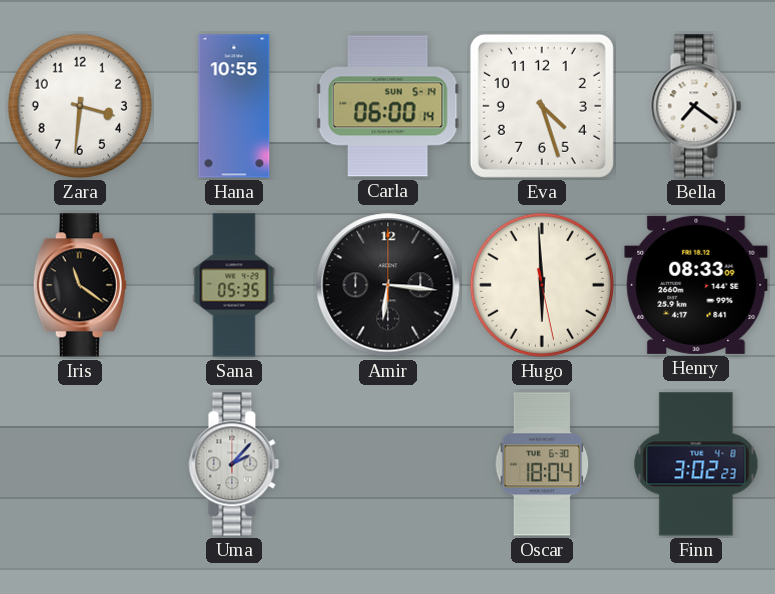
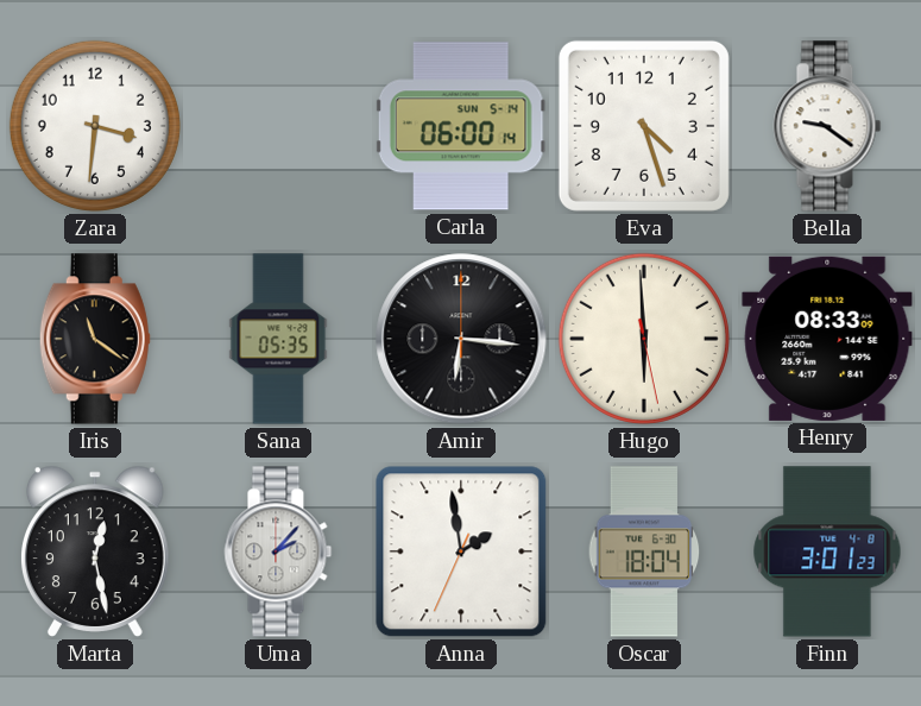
Hana: 10:55 -> none
Bella: 7:21 -> 9:21
Marta: none -> 12:28
Anna: none -> 1:58
Finn: 3:02 -> 3:01
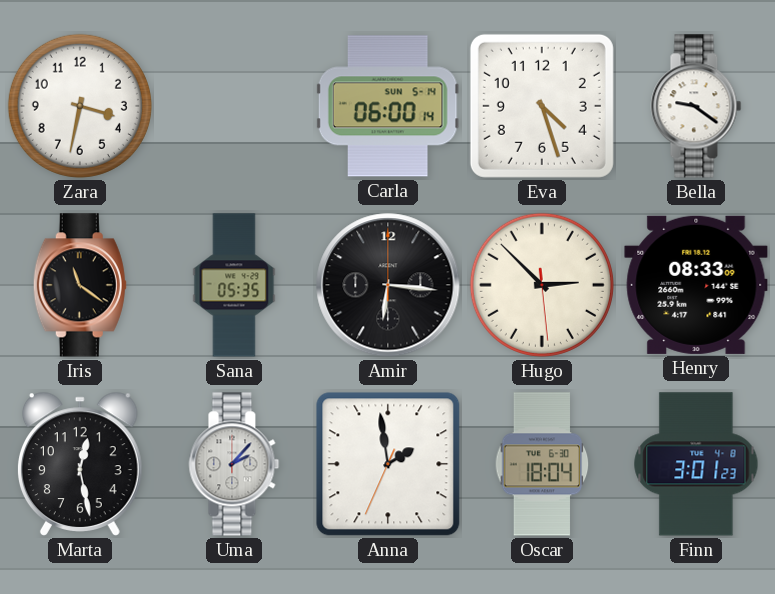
Zara: 3:31 -> 3:32
Hugo: 5:59 -> 2:52
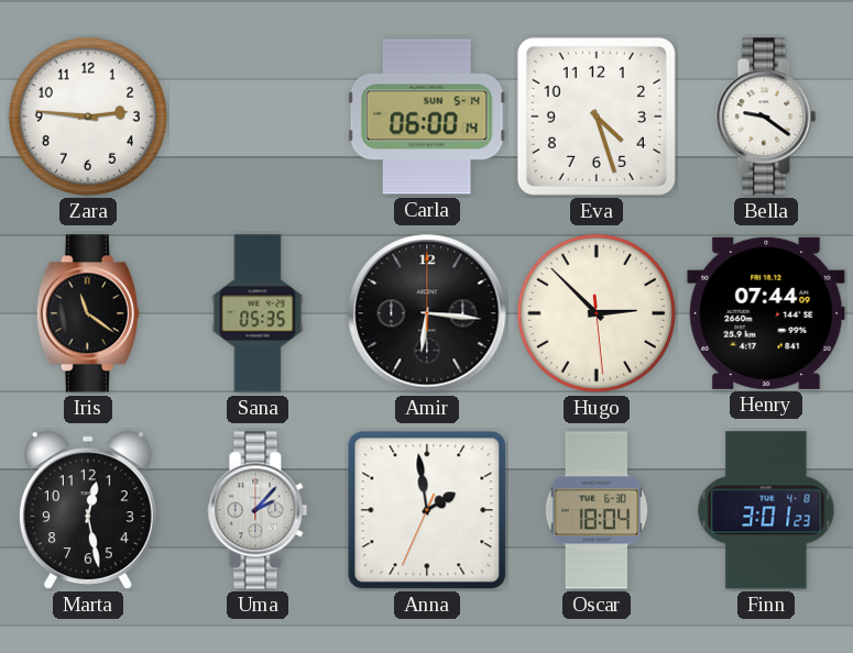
Zara: 3:32 -> 2:46
Henry: 08:33 -> 07:44
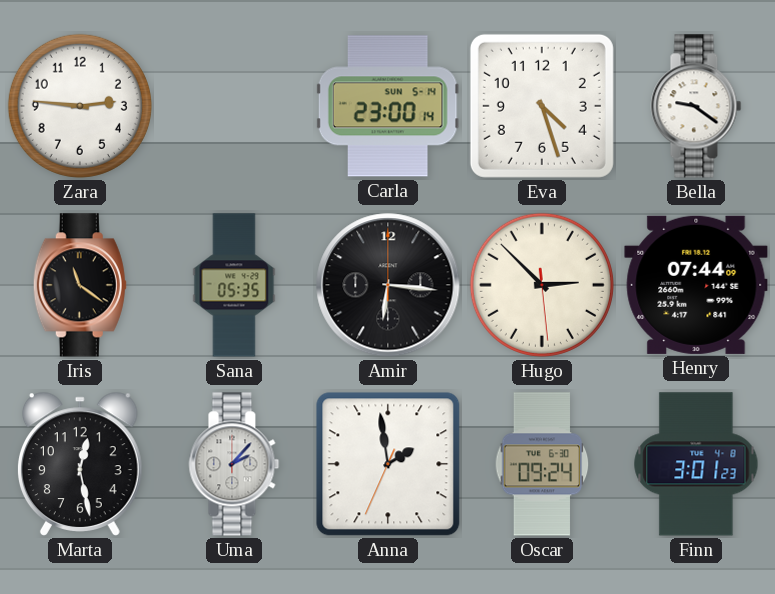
Carla: 06:00 -> 23:00
Oscar: 18:04 -> 09:24
